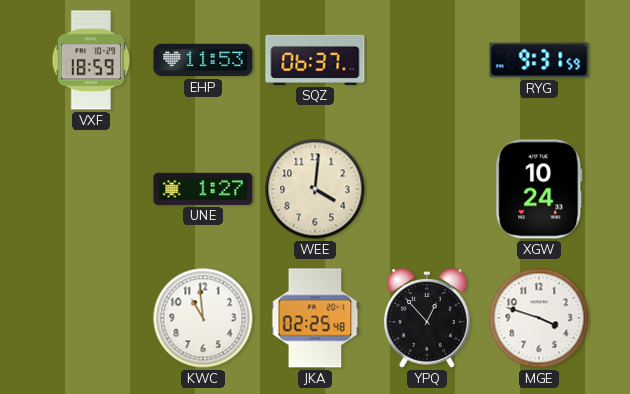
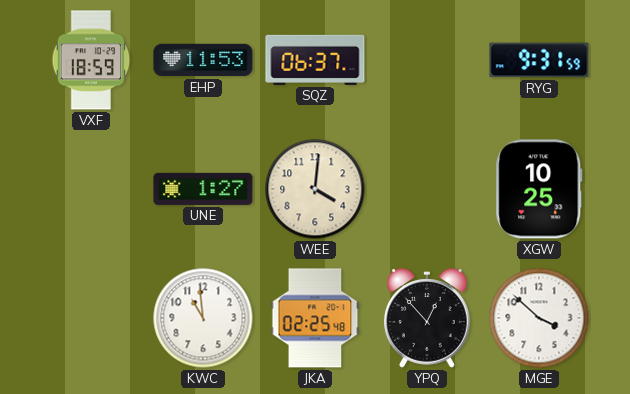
XGW: 10:24 -> 10:25
MGE: 3:48 -> 3:52
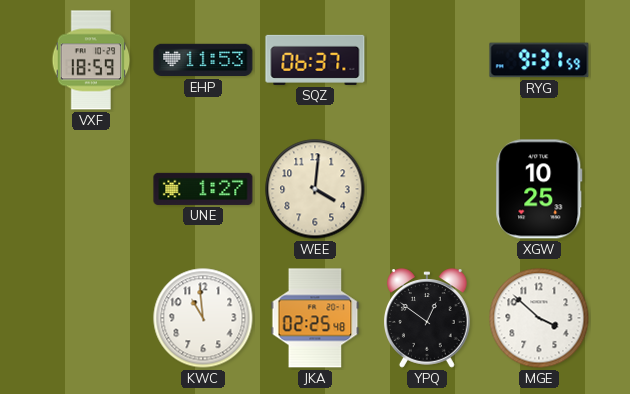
YPQ: 12:53 -> 12:51
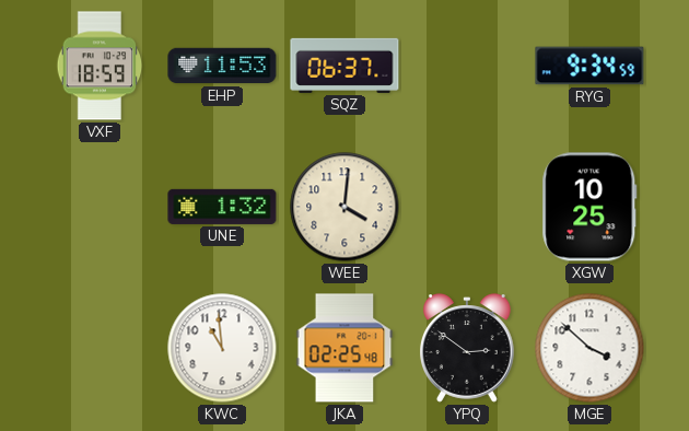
RYG: 9:31 -> 9:34
UNE: 1:27 -> 1:32
YPQ: 12:51 -> 2:51
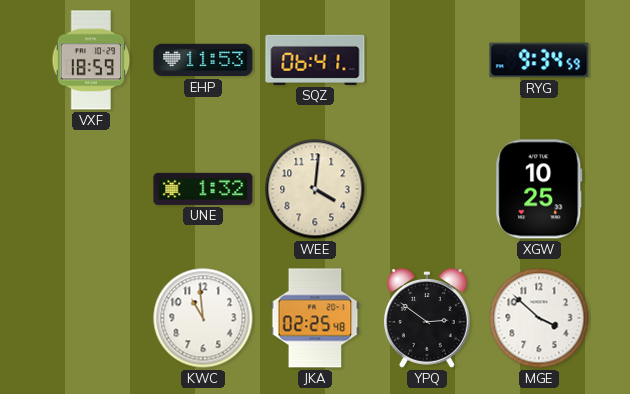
SQZ: 06:37 -> 06:41
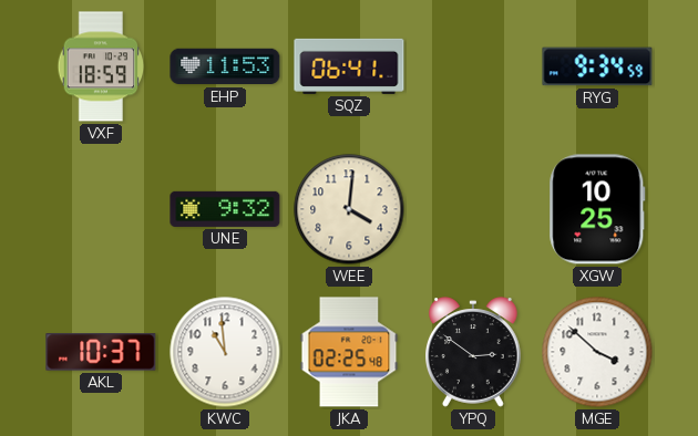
UNE: 1:32 -> 9:32
AKL: none -> 10:37
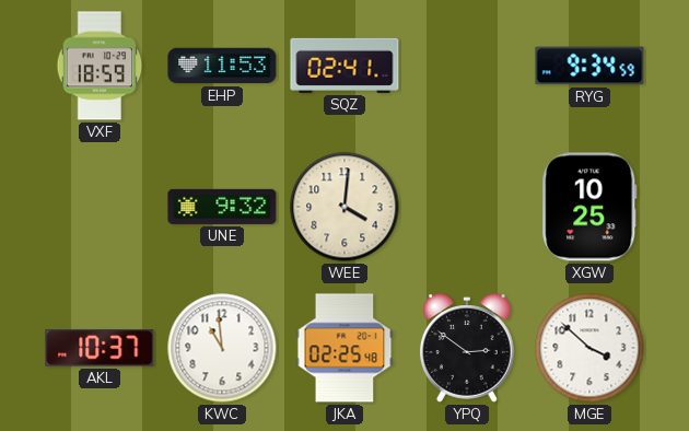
SQZ: 06:41 -> 02:41
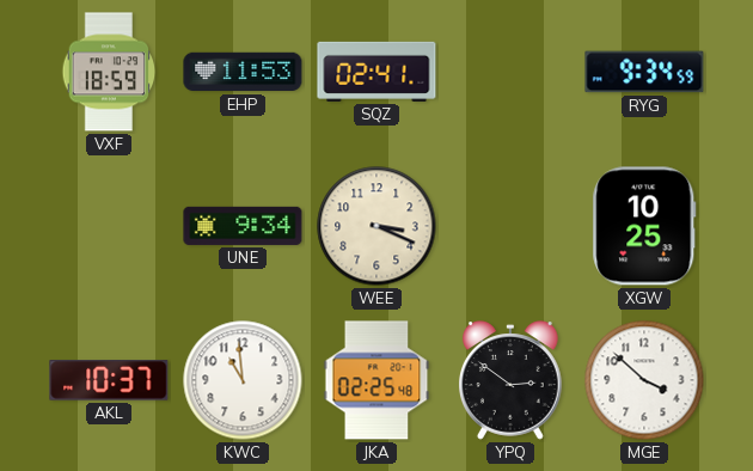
UNE: 9:32 -> 9:34
WEE: 4:01 -> 3:19
